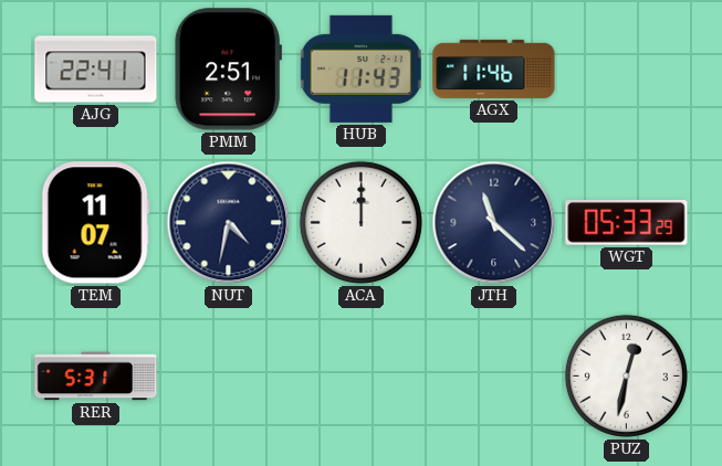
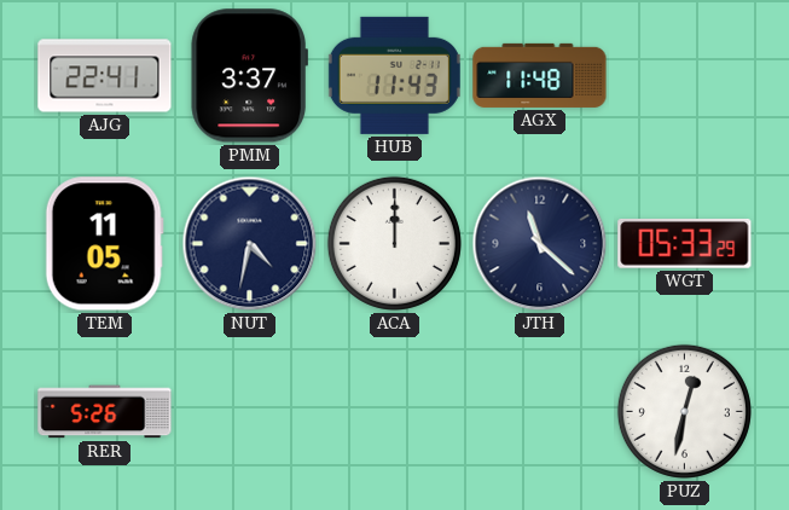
PMM: 2:51 -> 3:37
AGX: 11:46 -> 11:48
TEM: 11:07 -> 11:05
RER: 5:31 -> 5:26
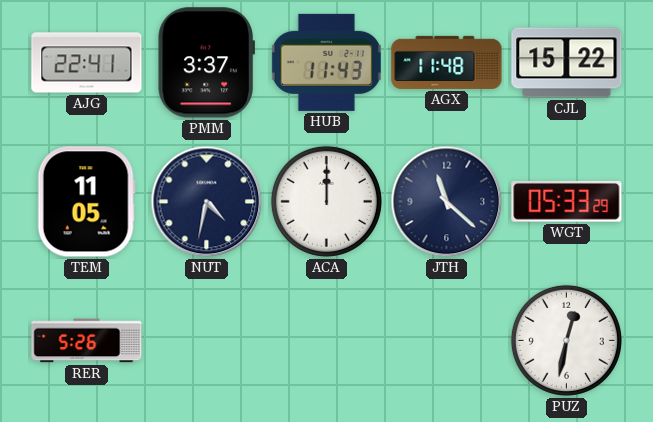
CJL: none -> 15:22
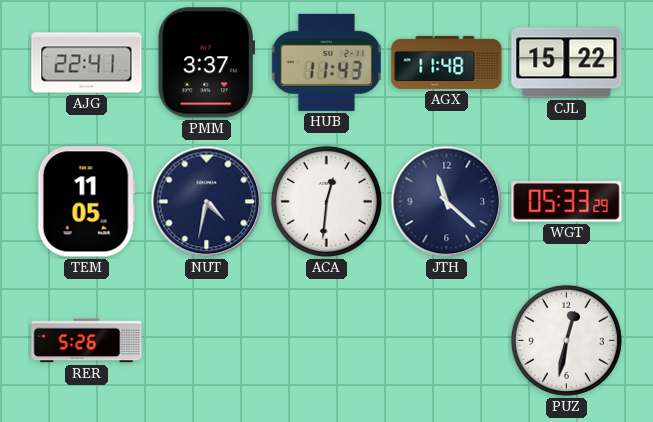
ACA: 12:00 -> 12:31
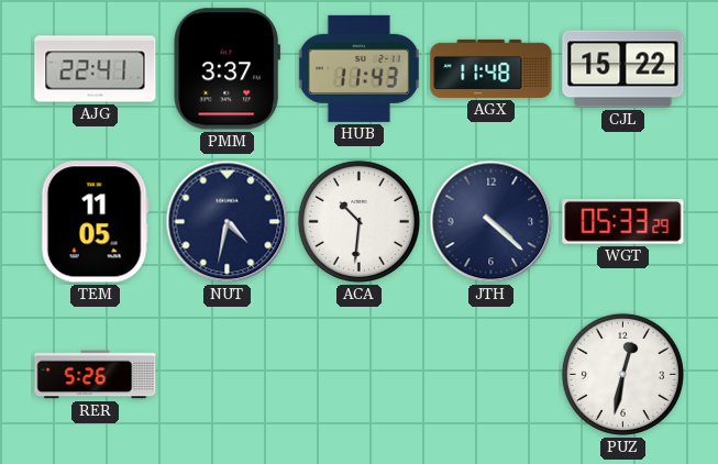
ACA: 12:31 -> 10:31
JTH: 11:22 -> 4:22
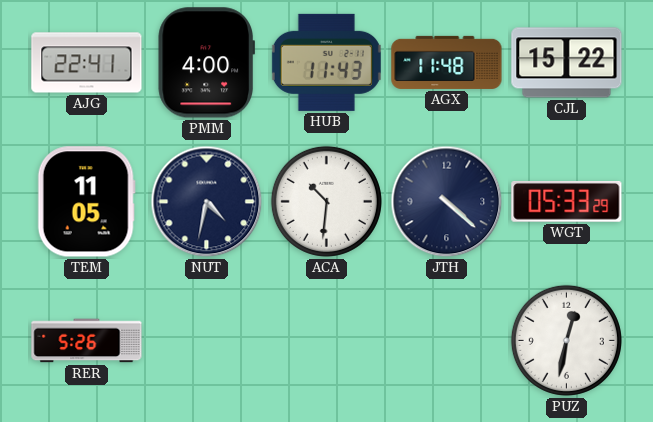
PMM: 3:37 -> 4:00
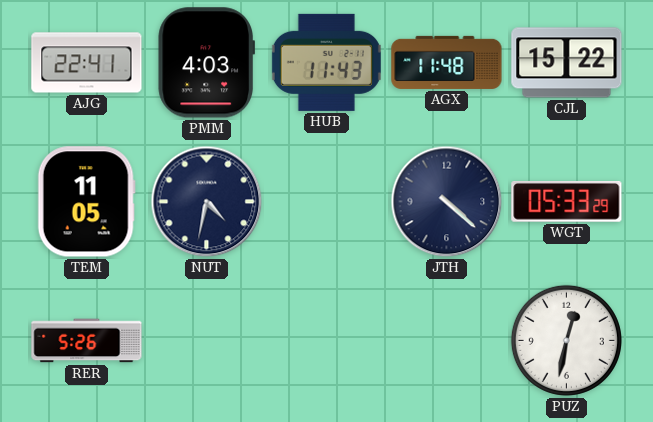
PMM: 4:00 -> 4:03
ACA: 10:31 -> none
